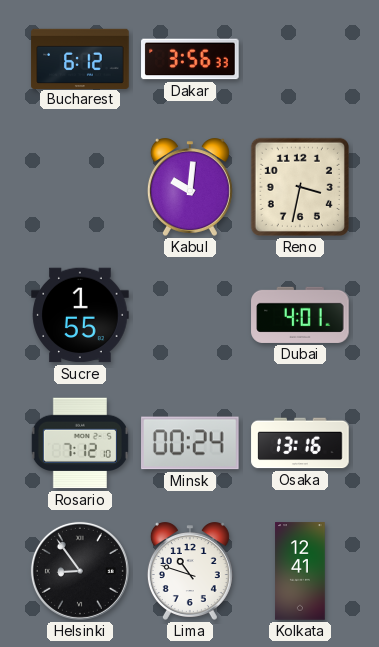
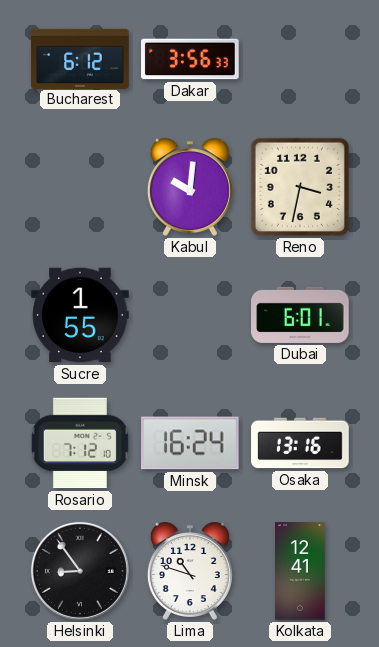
Dubai: 4:01 -> 6:01
Minsk: 00:24 -> 16:24
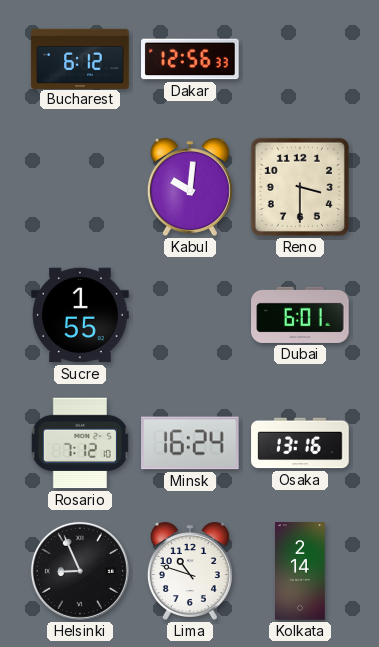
Dakar: 3:56 -> 12:56
Reno: 3:32 -> 3:30
Helsinki: 8:54 -> 8:56
Kolkata: 12:41 -> 2:14
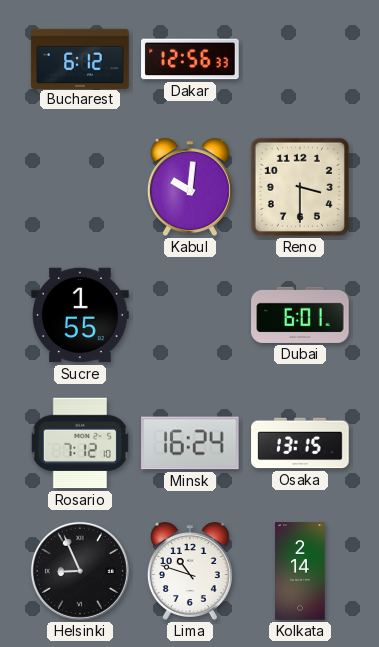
Osaka: 13:16 -> 13:15
